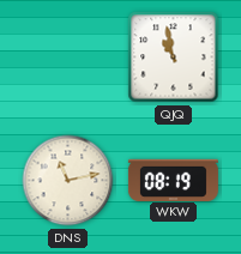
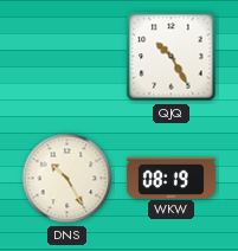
QJQ: 10:58 -> 10:25
DNS: 11:13 -> 10:25
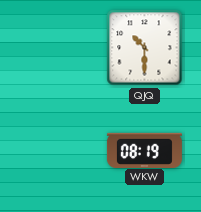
QJQ: 10:25 -> 10:30
DNS: 10:25 -> none
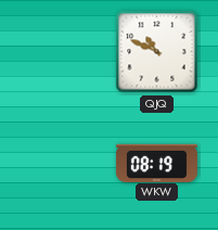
QJQ: 10:30 -> 10:49
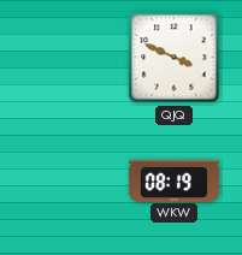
QJQ: 10:49 -> 3:49
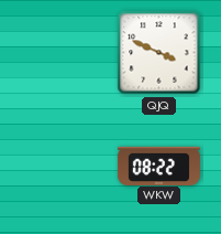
WKW: 08:19 -> 08:22
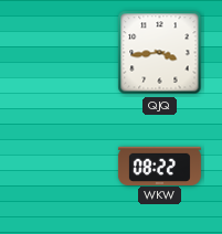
QJQ: 3:49 -> 3:44
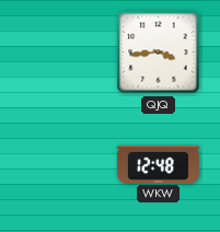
WKW: 08:22 -> 12:48
